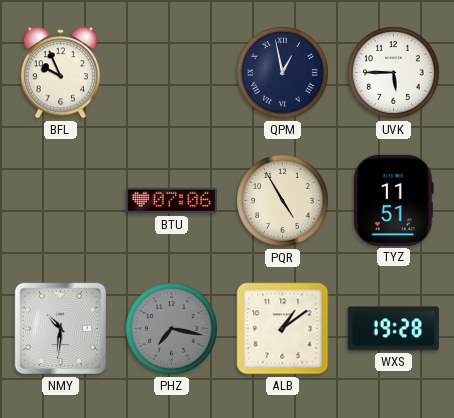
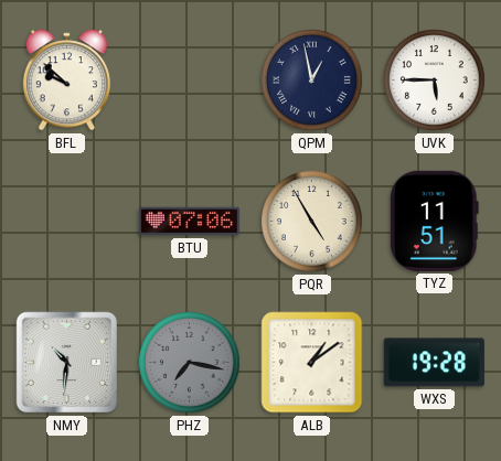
BFL: 9:56 -> 9:52
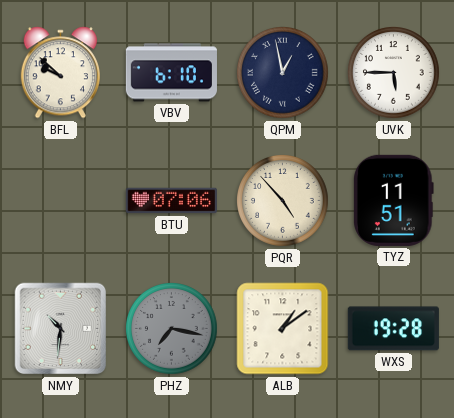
VBV: none -> 6:10
PQR: 4:55 -> 4:53
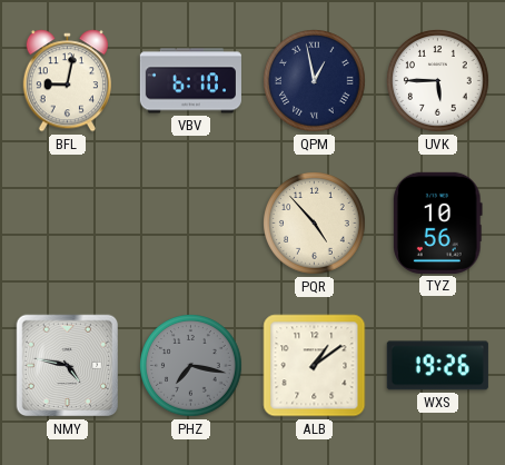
BFL: 9:52 -> 9:02
BTU: 07:06 -> none
TYZ: 11:51 -> 10:56
NMY: 10:31 -> 4:47
WXS: 19:28 -> 19:26
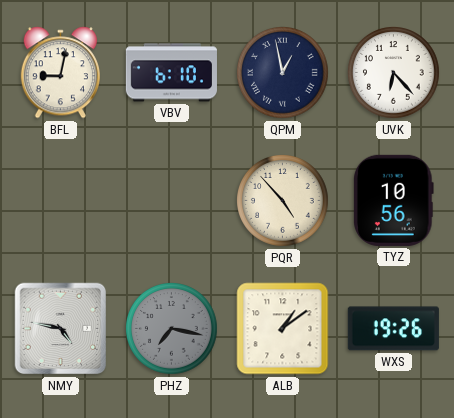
UVK: 5:45 -> 6:23
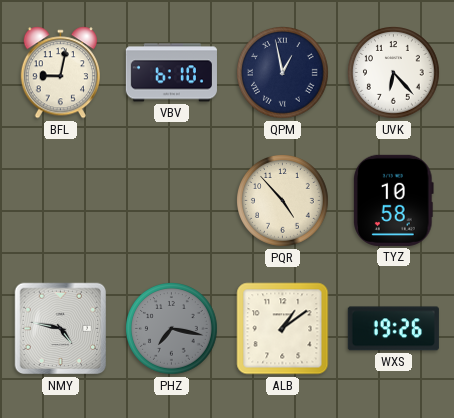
TYZ: 10:56 -> 10:58
